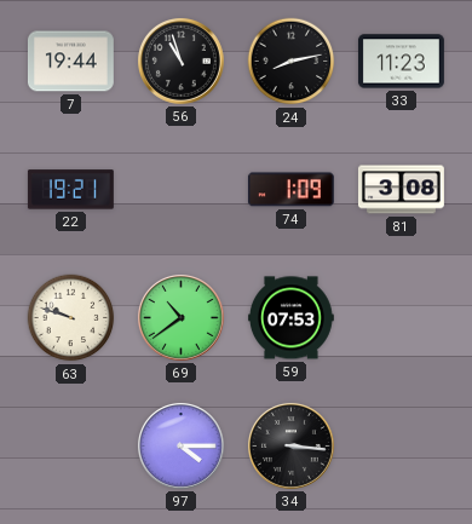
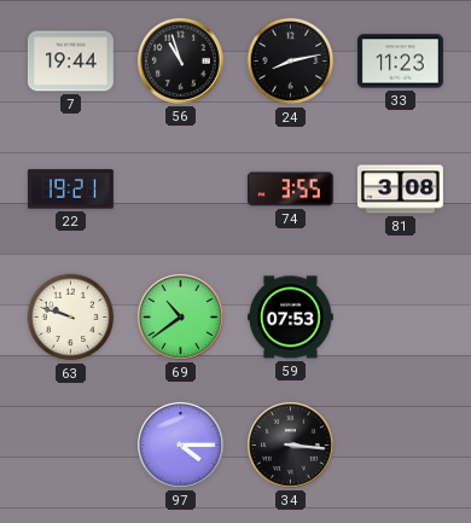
74: 1:09 -> 3:55
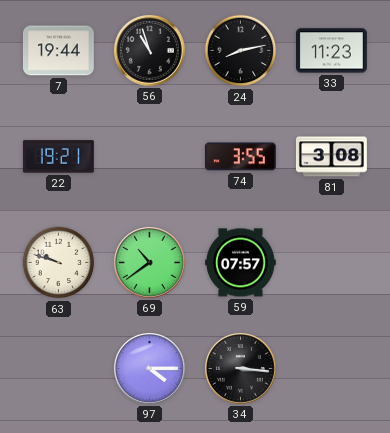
59: 07:53 -> 07:57
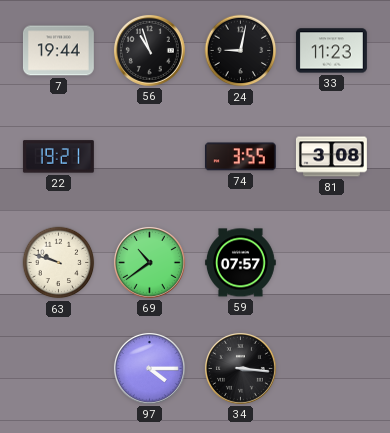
24: 8:13 -> 9:02
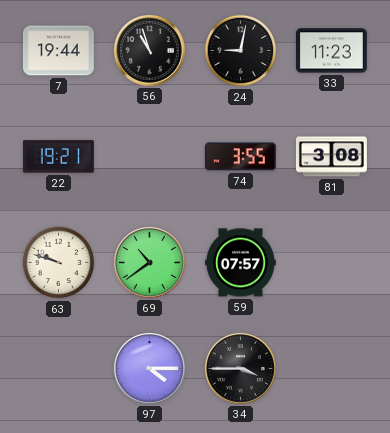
34: 3:16 -> 3:45
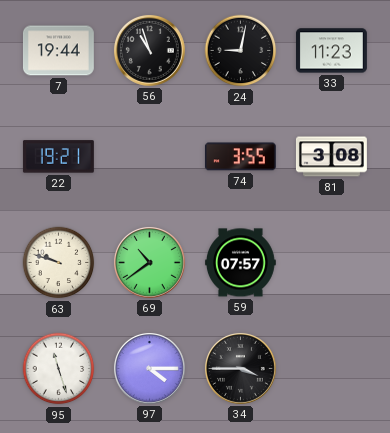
95: none -> 11:27
